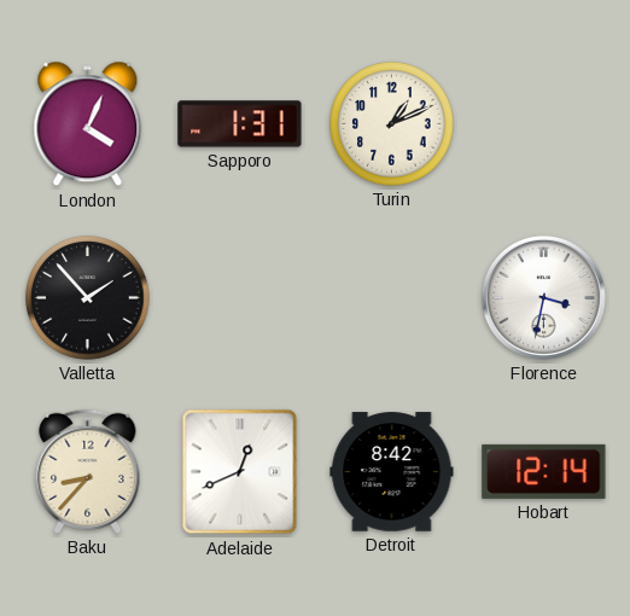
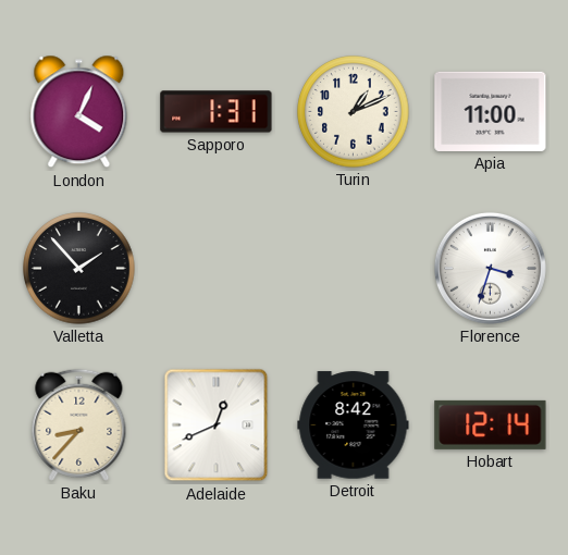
Apia: none -> 11:00
Florence: 3:32 -> 3:33
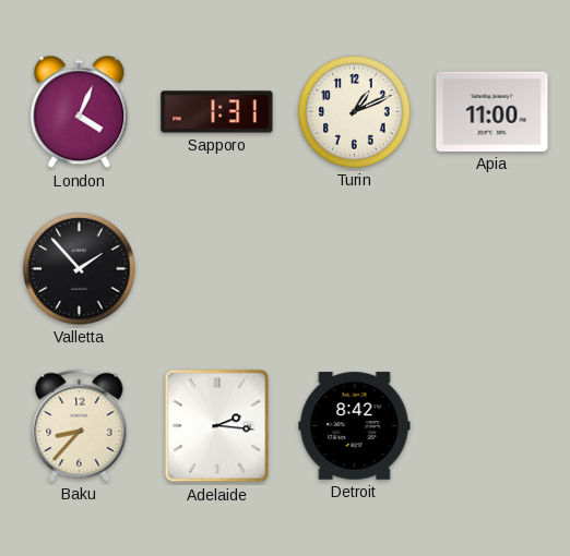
Florence: 3:33 -> none
Adelaide: 12:41 -> 2:16
Hobart: 12:14 -> none
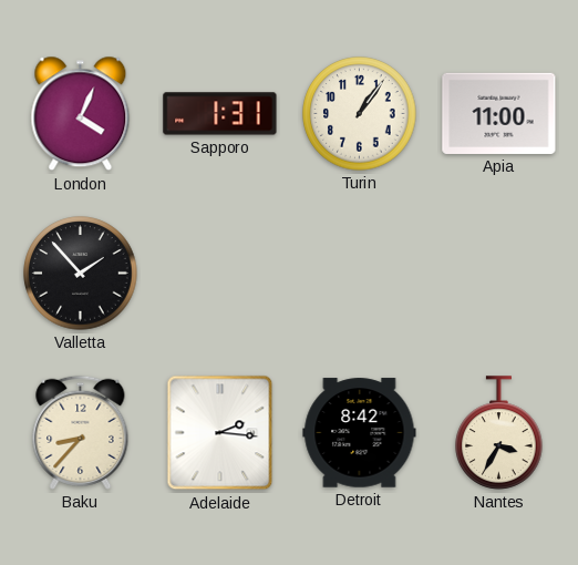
Turin: 1:11 -> 1:06
Nantes: none -> 3:35
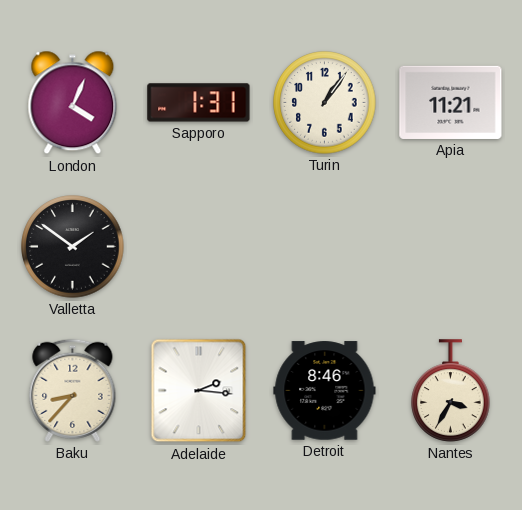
Apia: 11:00 -> 11:21
Valletta: 1:53 -> 1:51
Detroit: 8:42 -> 8:46
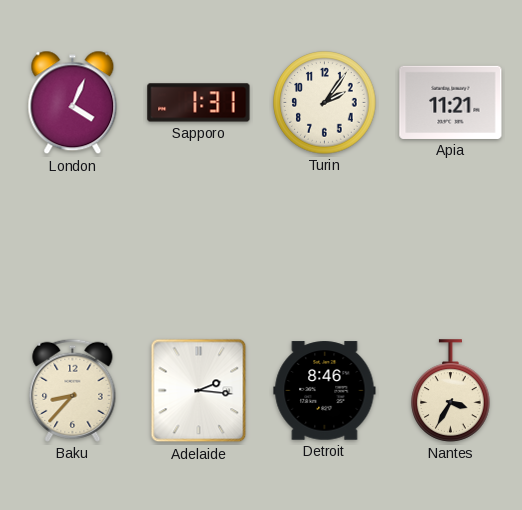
Turin: 1:06 -> 2:06
Valletta: 1:51 -> none
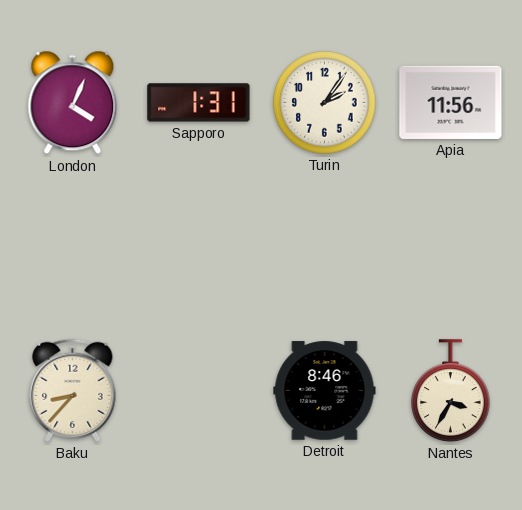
Apia: 11:21 -> 11:56
Adelaide: 2:16 -> none
